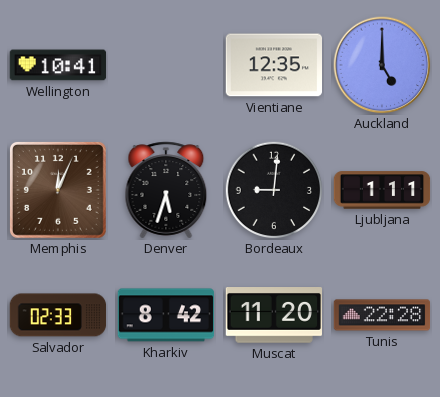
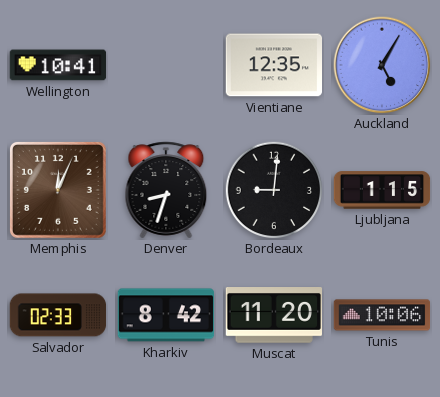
Auckland: 5:00 -> 5:05
Denver: 5:33 -> 8:33
Ljubljana: 1:11 -> 1:15
Tunis: 22:28 -> 10:06
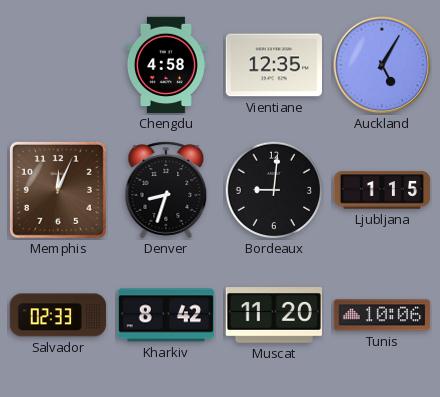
Wellington: 10:41 -> none
Chengdu: none -> 4:58
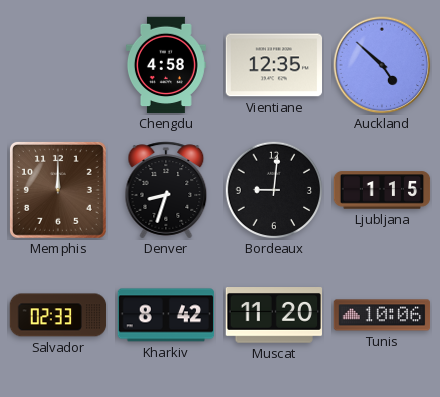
Auckland: 5:05 -> 4:52
Memphis: 12:04 -> 12:00
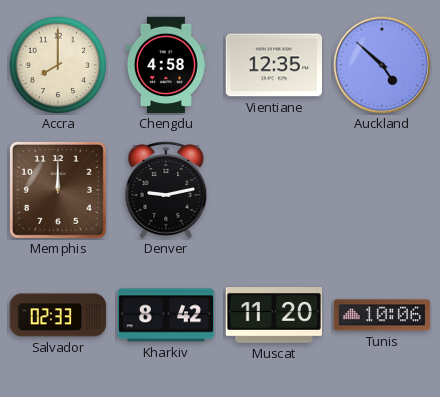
Accra: none -> 8:00
Denver: 8:33 -> 9:13
Bordeaux: 9:01 -> none
Ljubljana: 1:15 -> none
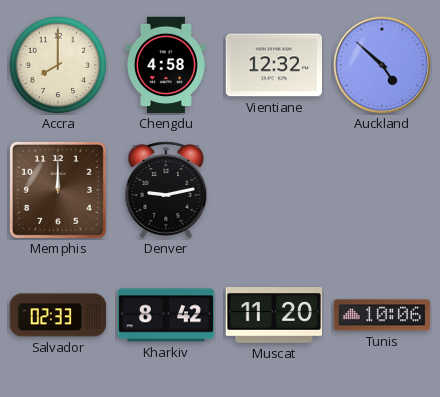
Vientiane: 12:35 -> 12:32
